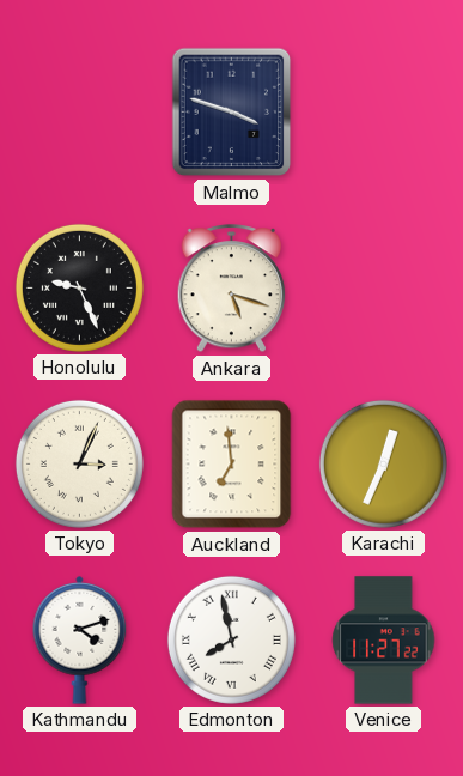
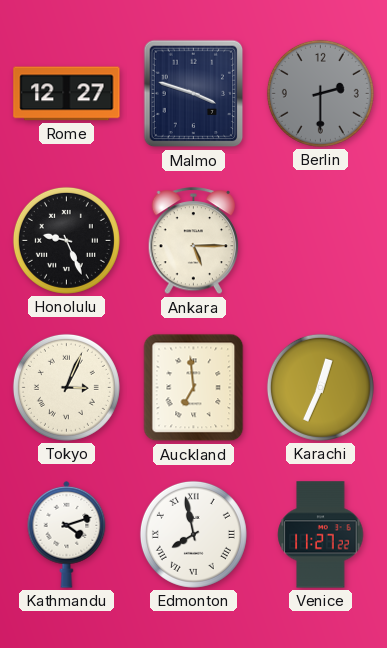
Rome: none -> 12:27
Berlin: none -> 2:30
Ankara: 5:18 -> 5:15
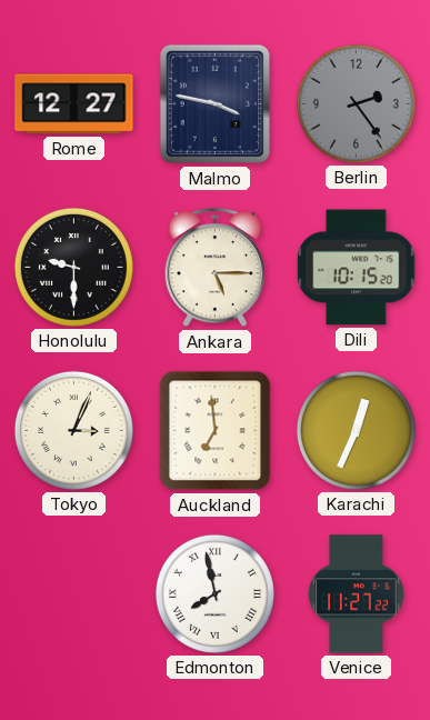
Malmo: 3:48 -> 3:47
Berlin: 2:30 -> 2:24
Honolulu: 9:26 -> 9:30
Dili: none -> 10:15
Kathmandu: 4:12 -> none
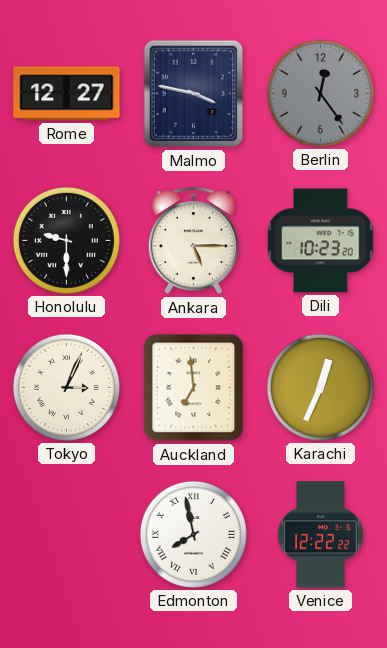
Berlin: 2:24 -> 12:24
Dili: 10:15 -> 10:23
Venice: 11:27 -> 12:22
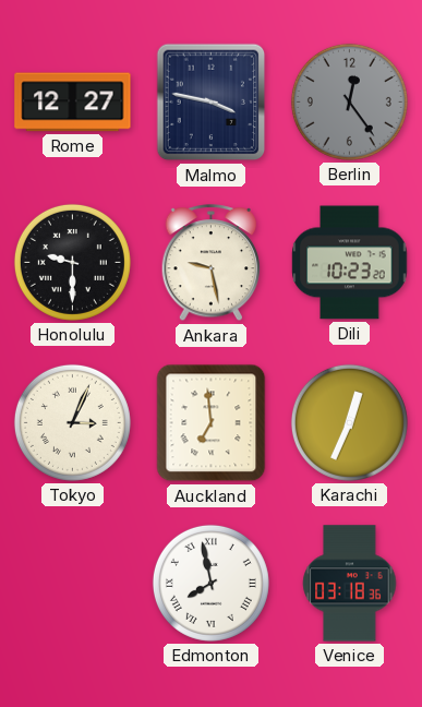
Ankara: 5:15 -> 9:28
Venice: 12:22 -> 03:18
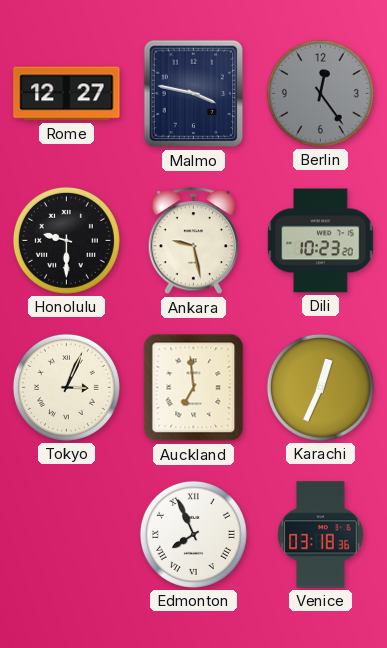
Edmonton: 7:58 -> 7:56
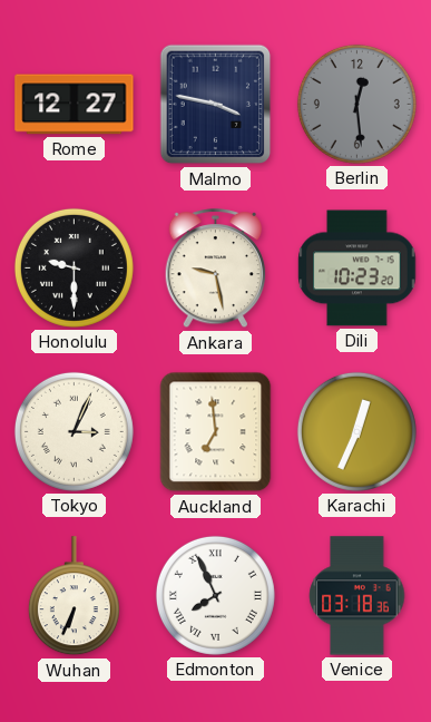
Berlin: 12:24 -> 12:29
Wuhan: none -> 6:34
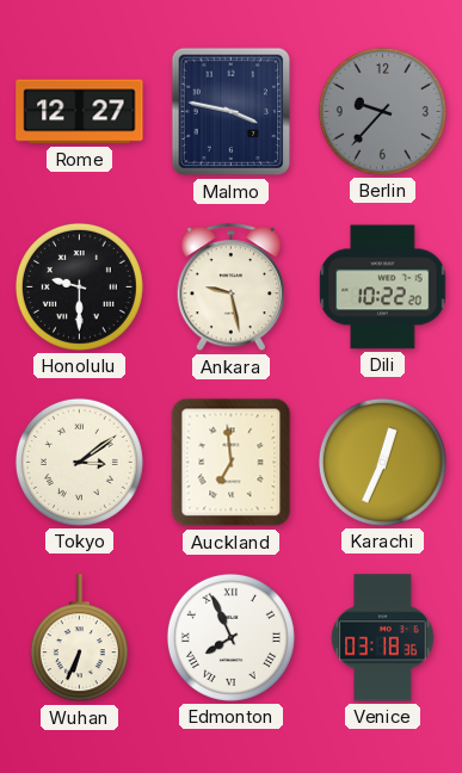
Berlin: 12:29 -> 9:37
Dili: 10:23 -> 10:22
Tokyo: 3:04 -> 3:09
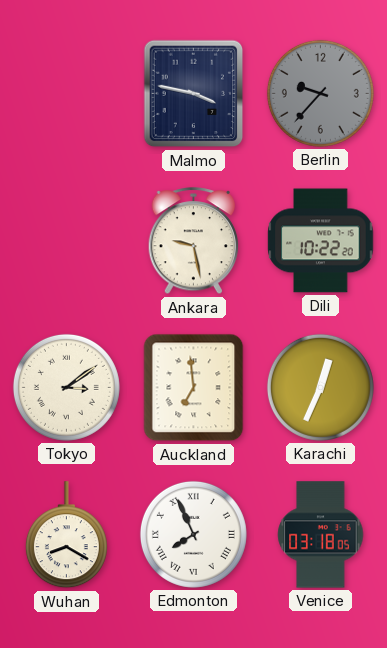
Rome: 12:27 -> none
Honolulu: 9:30 -> none
Wuhan: 6:34 -> 8:20
Venice: 03:18:36 -> 03:18:05
